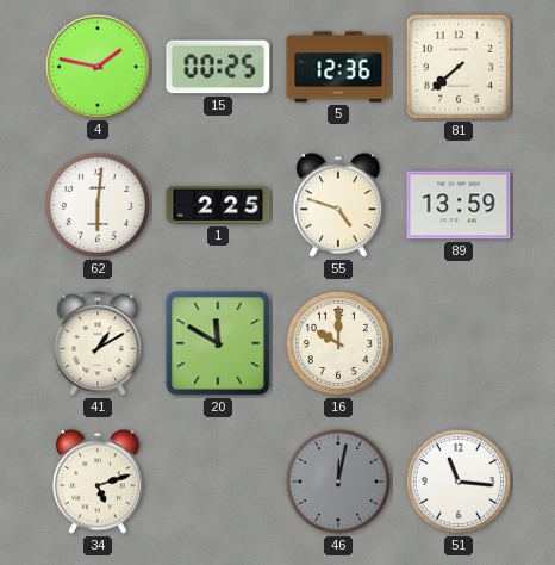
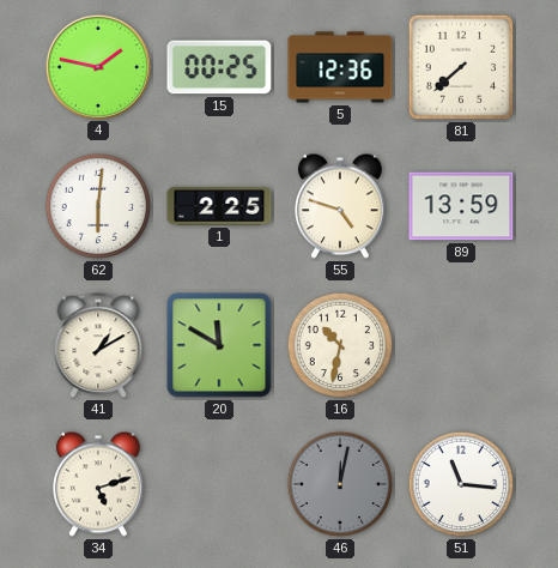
16: 10:00 -> 10:32
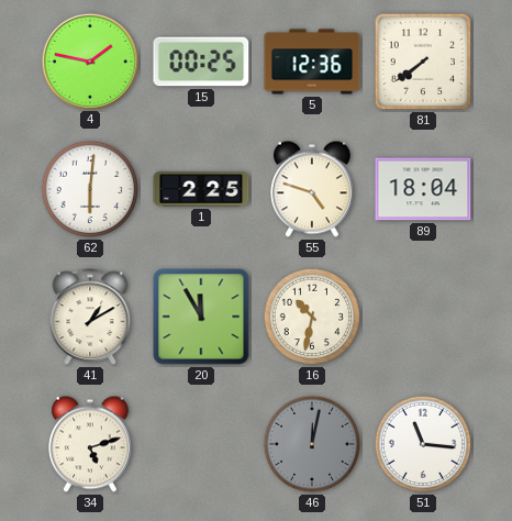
81: 7:38 -> 7:39
89: 13:59 -> 18:04
20: 11:50 -> 11:55
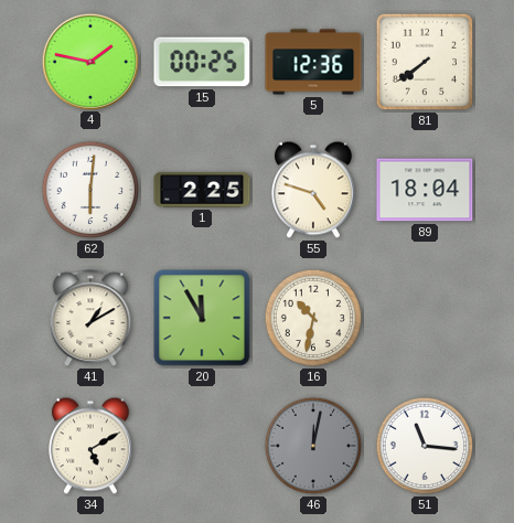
34: 5:12 -> 5:10
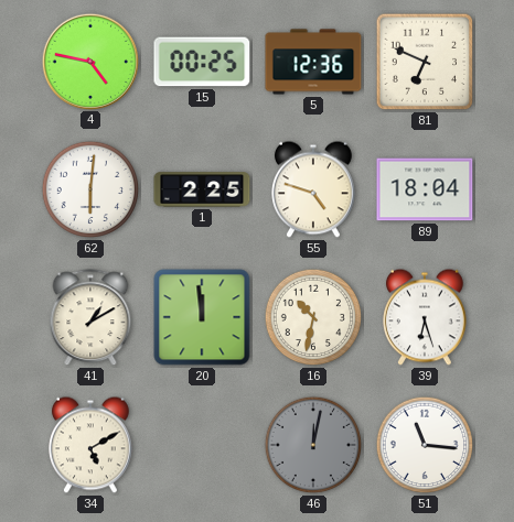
4: 1:47 -> 4:47
81: 7:39 -> 6:49
20: 11:55 -> 11:59
39: none -> 6:27
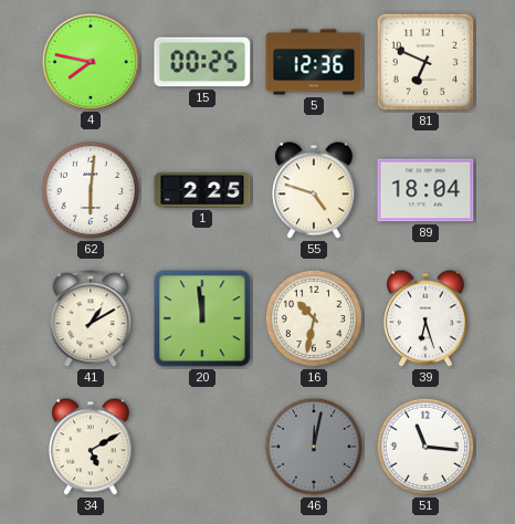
4: 4:47 -> 7:47
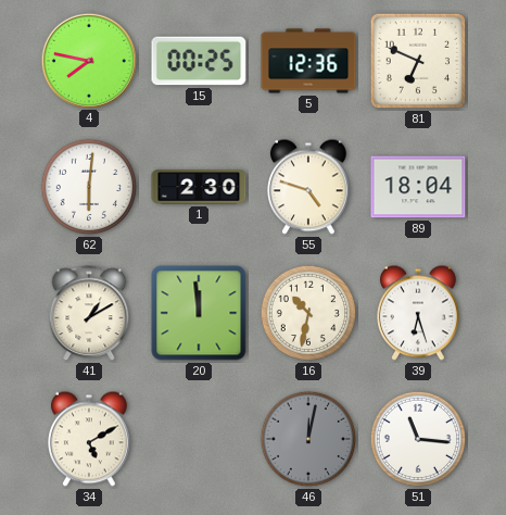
1: 2:25 -> 2:30
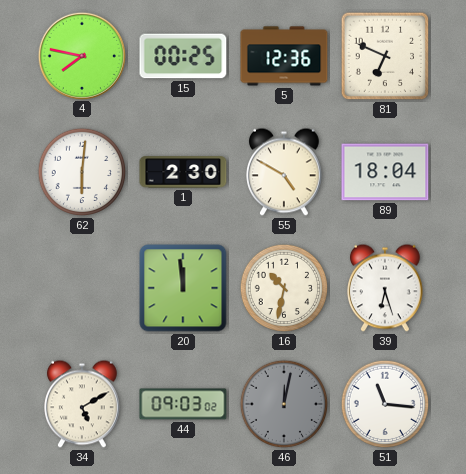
55: 4:48 -> 4:50
41: 1:10 -> none
44: none -> 09:03
